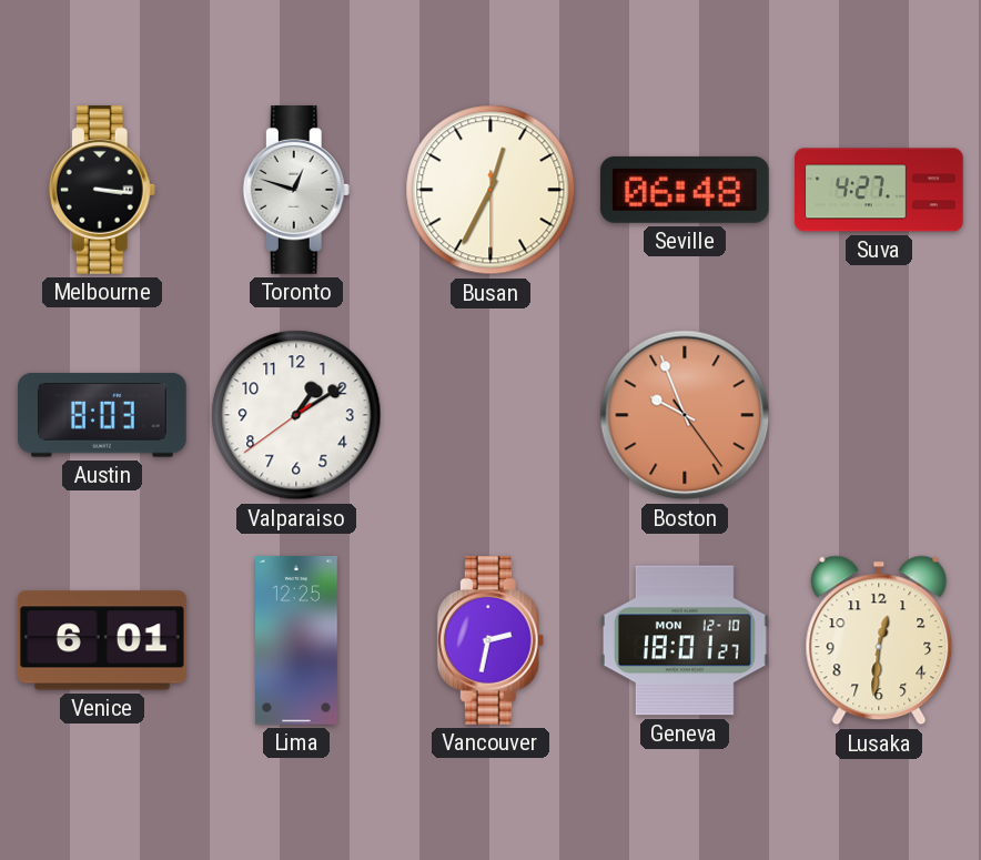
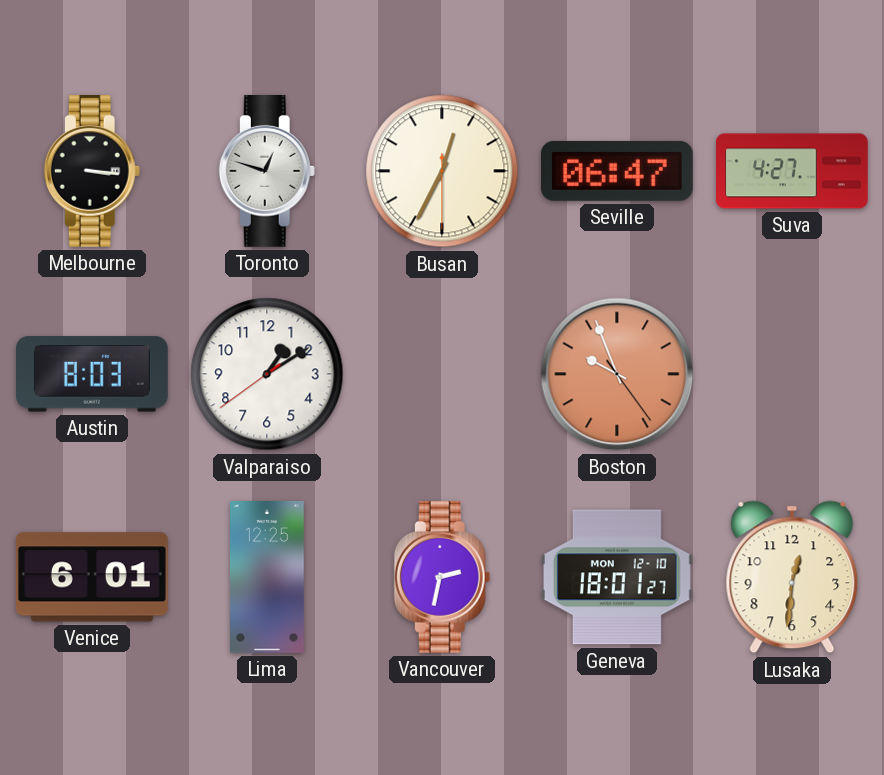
Seville: 06:48 -> 06:47
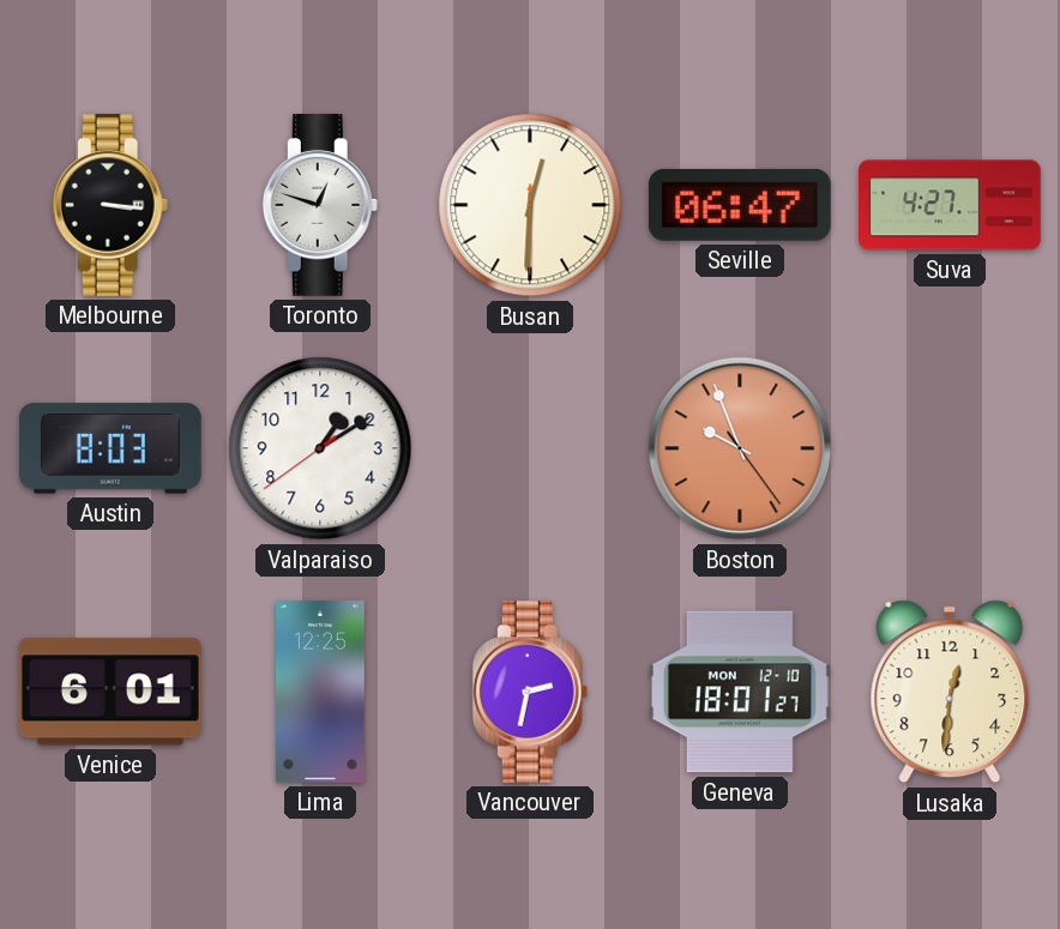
Busan: 12:34 -> 12:30
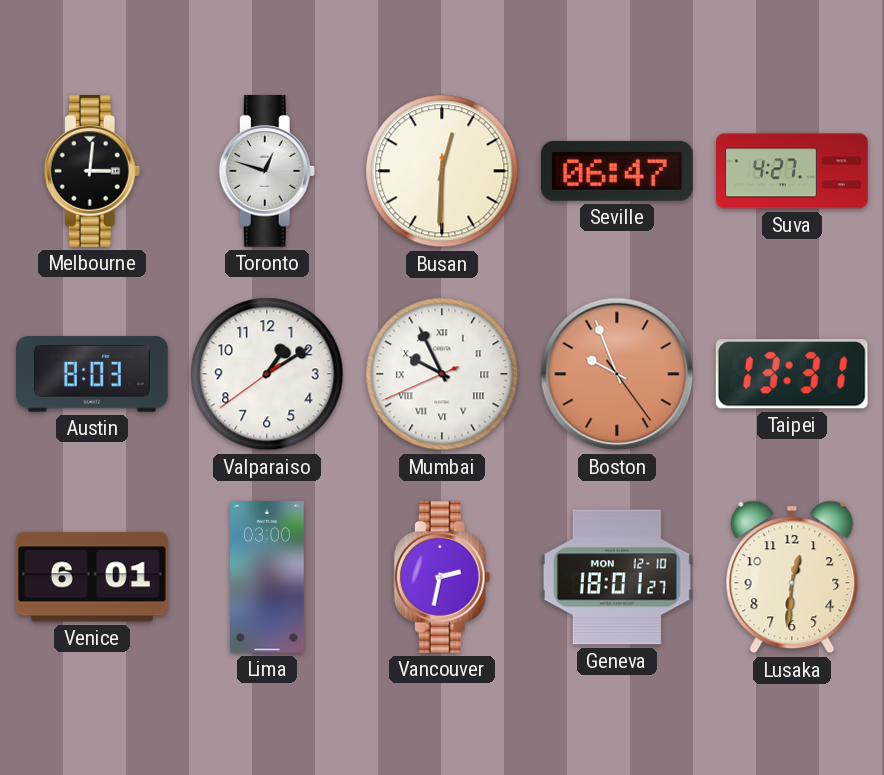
Melbourne: 3:16 -> 3:01
Mumbai: none -> 9:55
Taipei: none -> 13:31
Lima: 12:25 -> 03:00
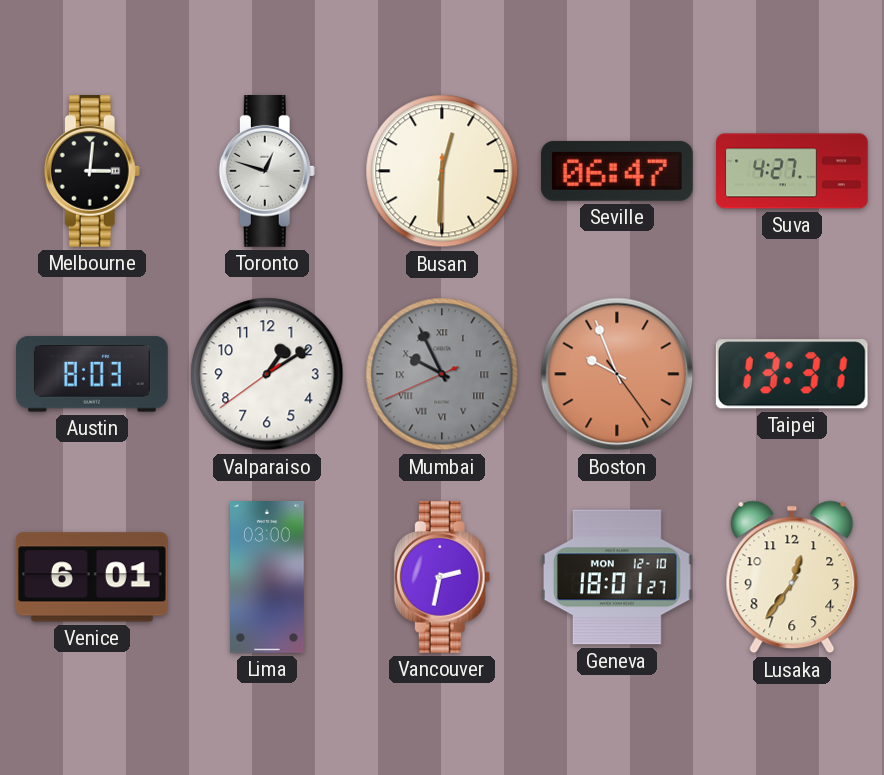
Mumbai dial: white -> grey
Lusaka: 12:31 -> 12:36
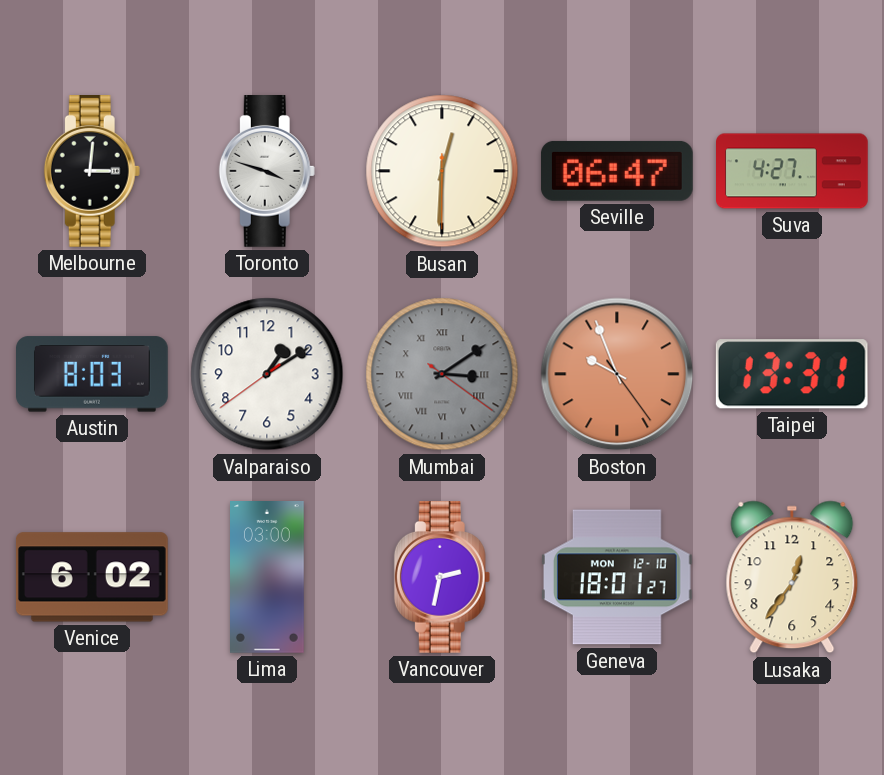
Toronto: 12:48 -> 3:48
Mumbai: 9:55 -> 3:09
Venice: 6:01 -> 6:02
